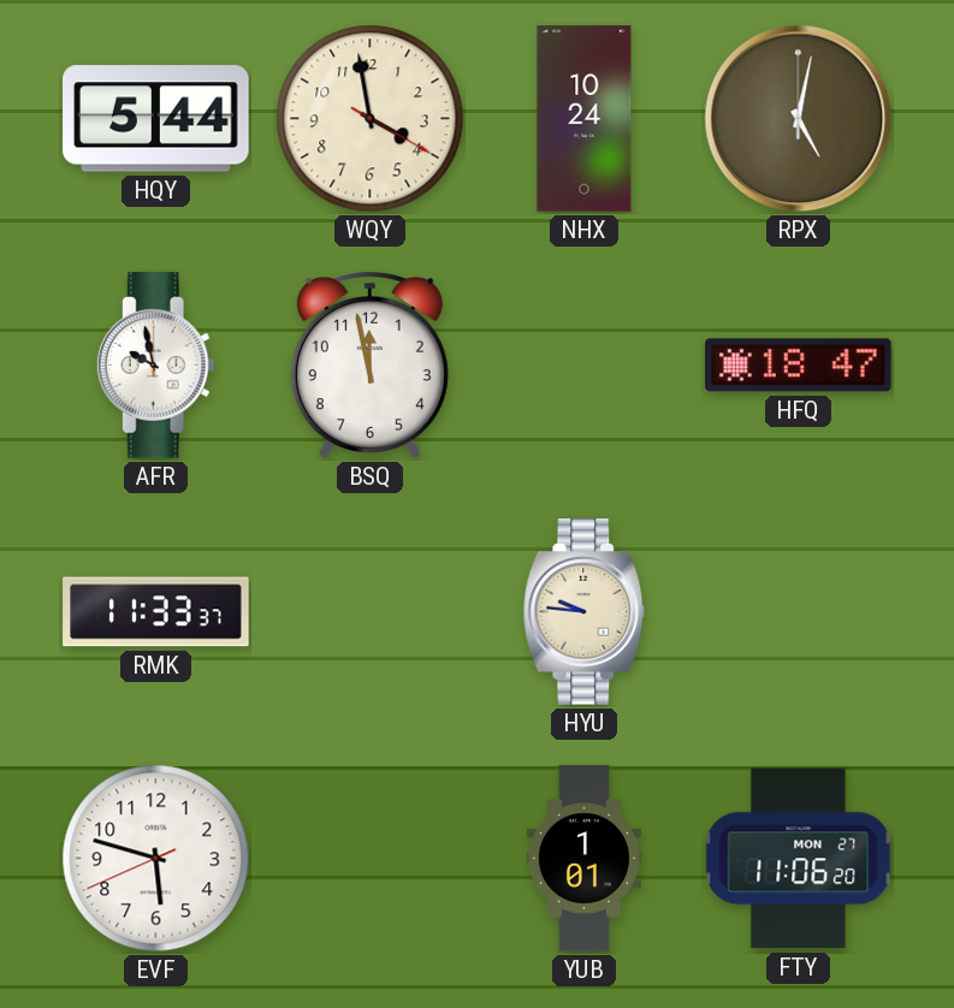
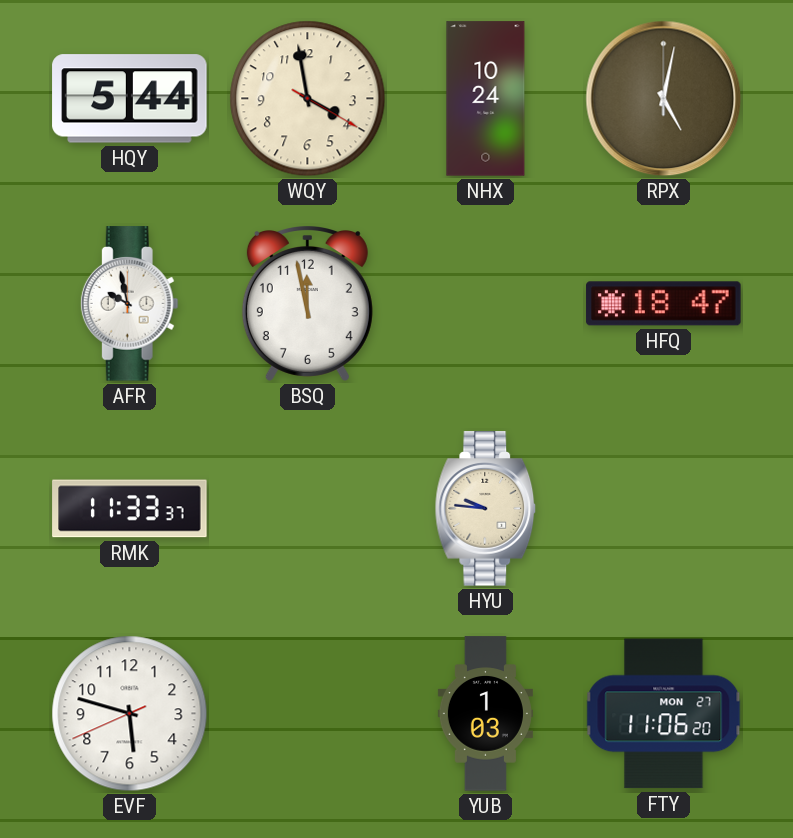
YUB: 1:01 -> 1:03
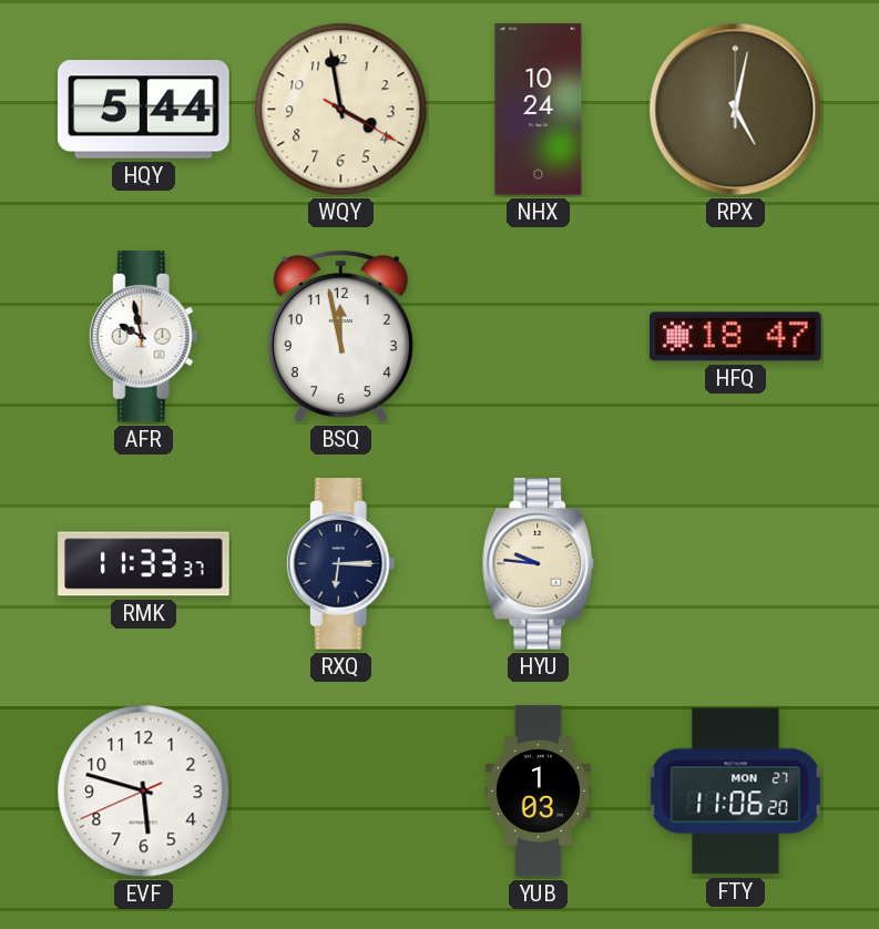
RXQ: none -> 6:15
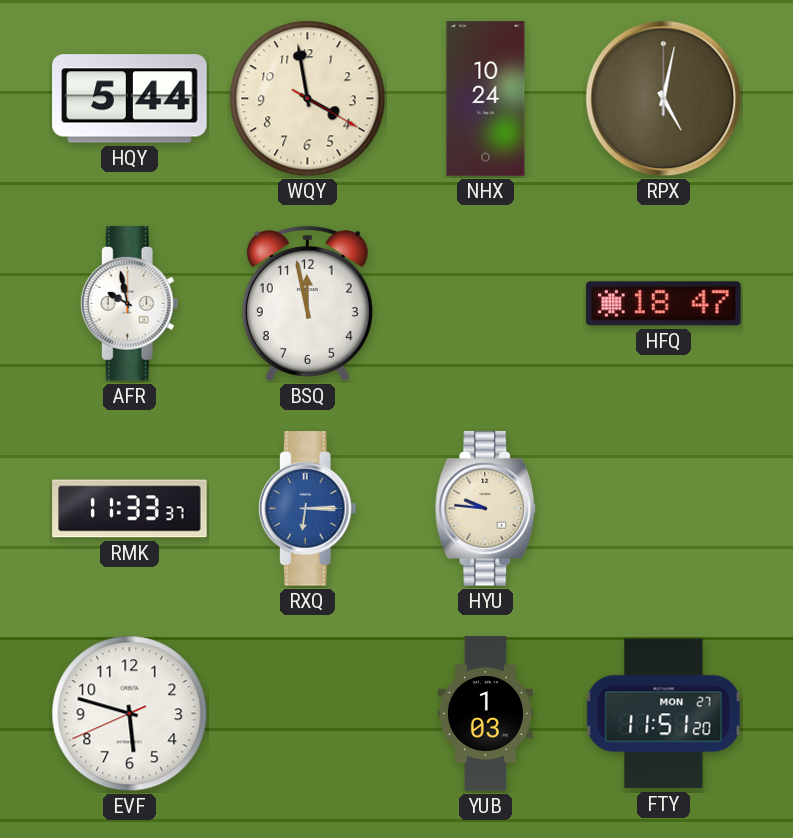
RXQ dial: navy -> blue
FTY: 11:06 -> 11:51
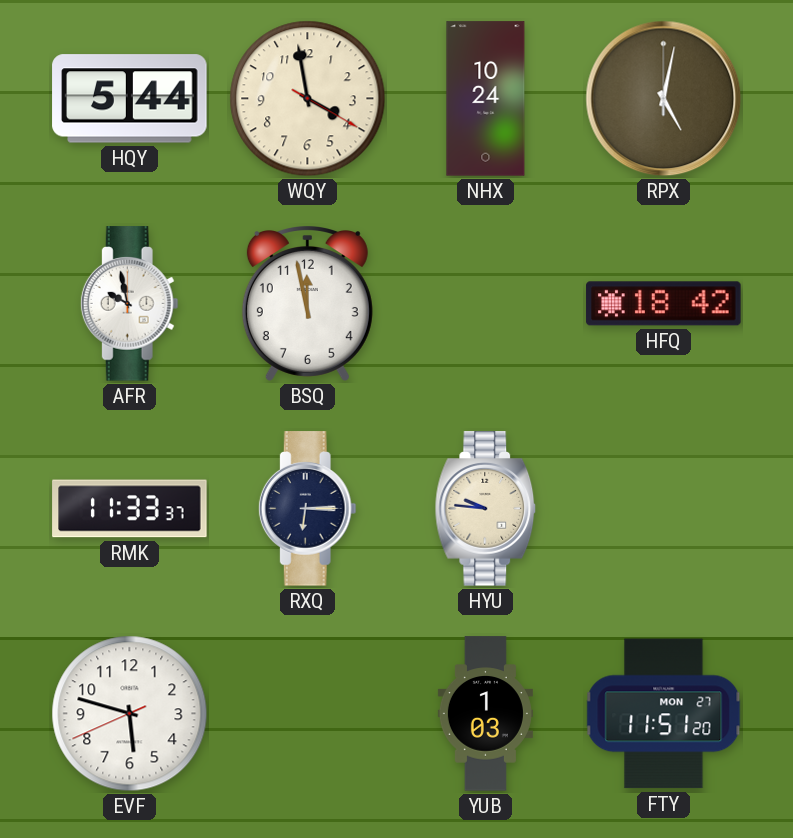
HFQ: 18:47 -> 18:42
RXQ dial: blue -> navy
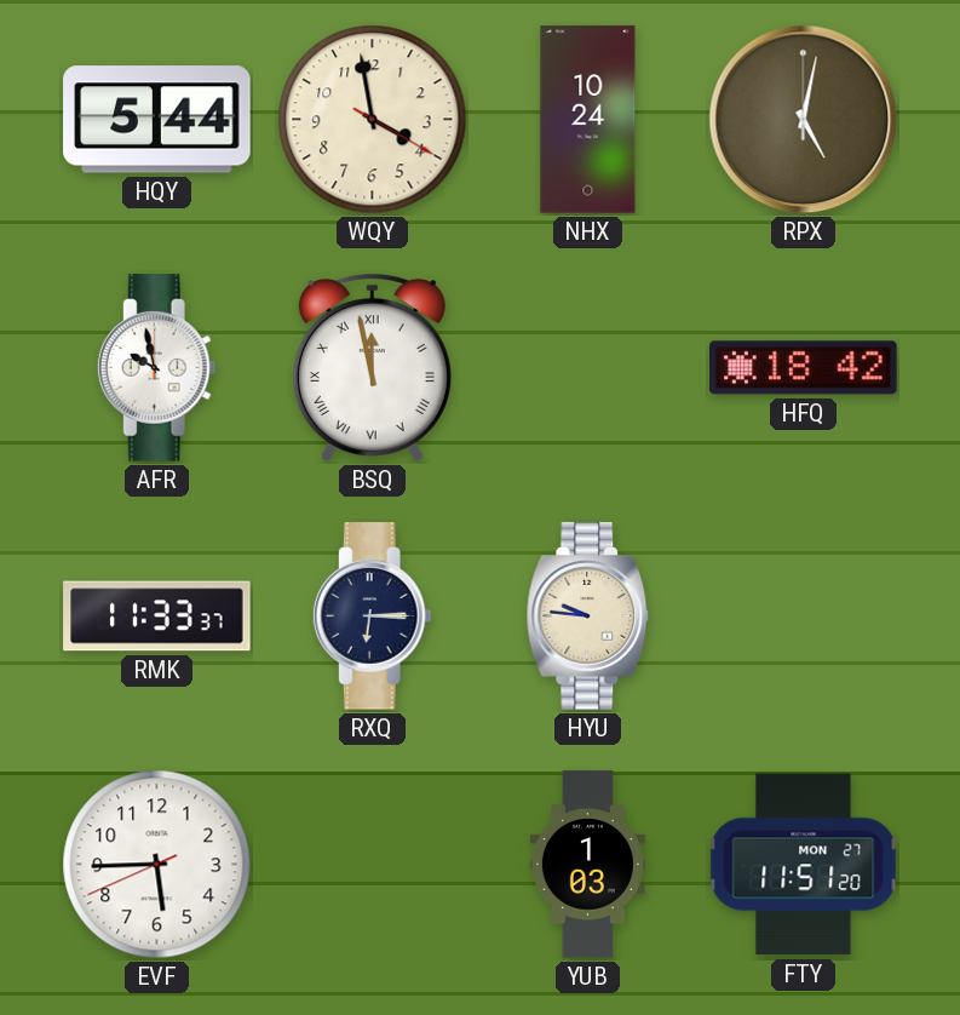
BSQ numerals: Arabic -> Roman
EVF: 5:47 -> 5:44
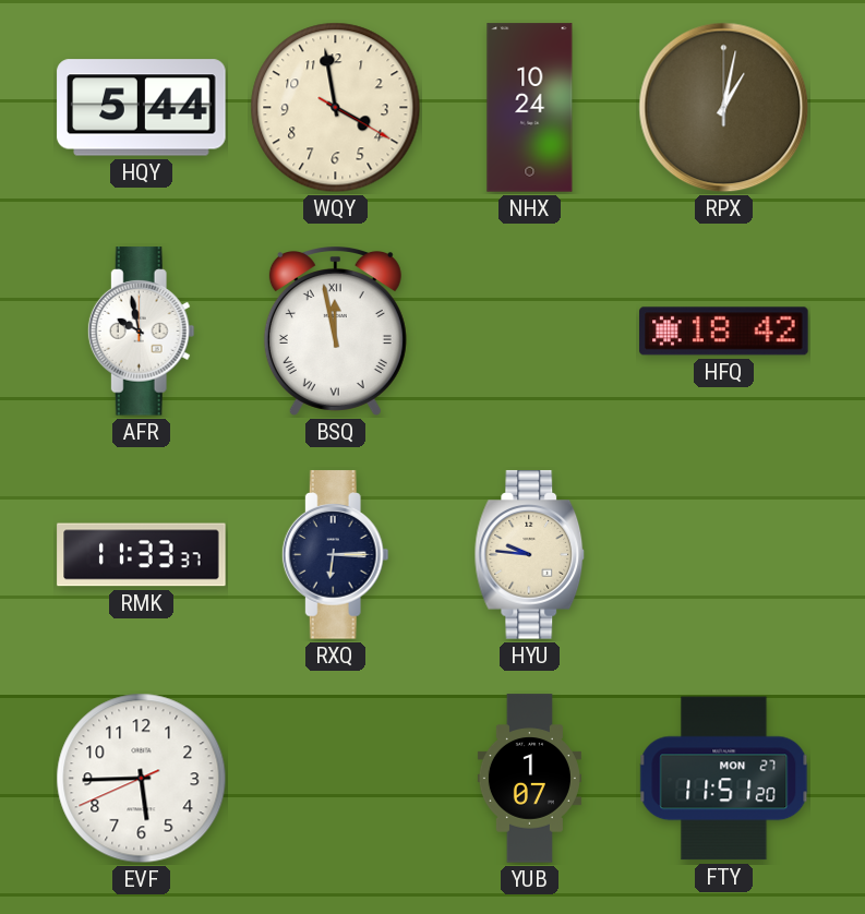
RPX: 5:02 -> 1:02
YUB: 1:03 -> 1:07
